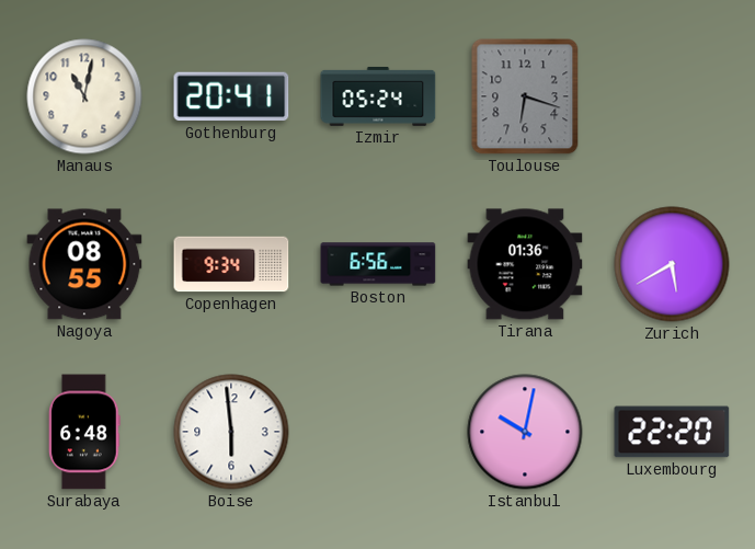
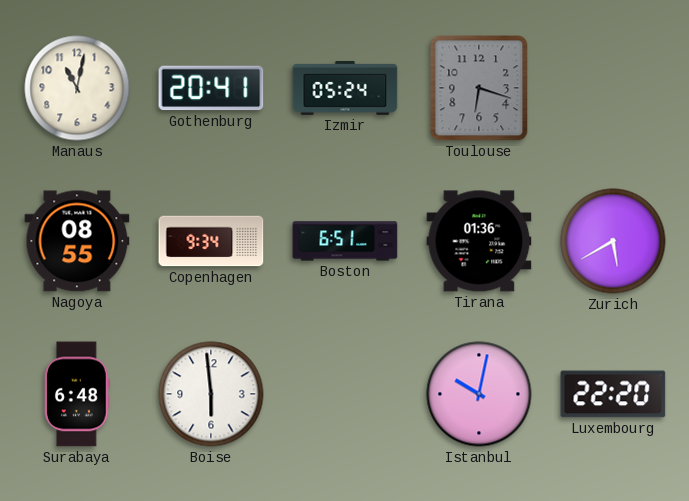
Boston: 6:56 -> 6:51
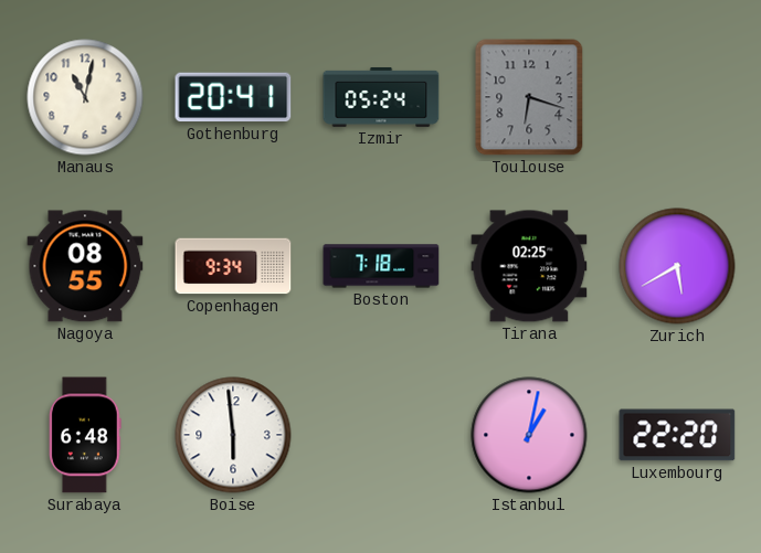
Boston: 6:51 -> 7:18
Tirana: 01:36 -> 02:25
Istanbul: 10:02 -> 1:02
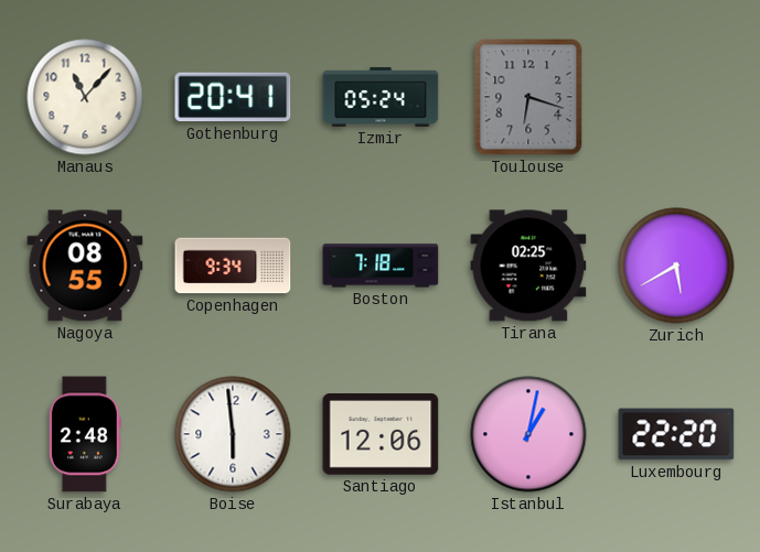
Manaus: 11:02 -> 11:07
Surabaya: 6:48 -> 2:48
Santiago: none -> 12:06
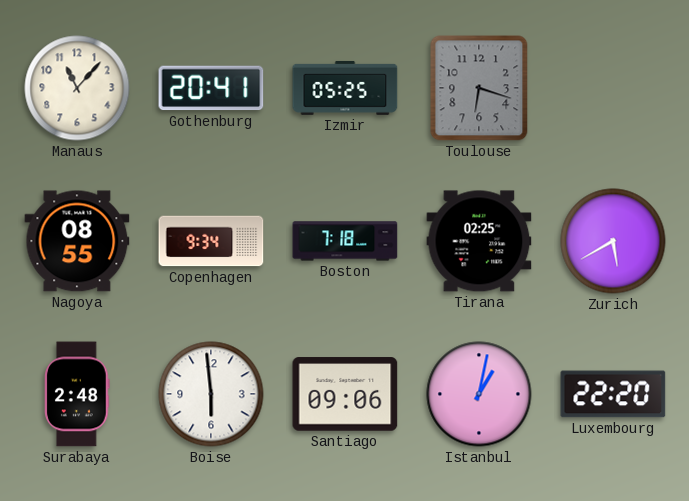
Izmir: 05:24 -> 05:25
Santiago: 12:06 -> 09:06
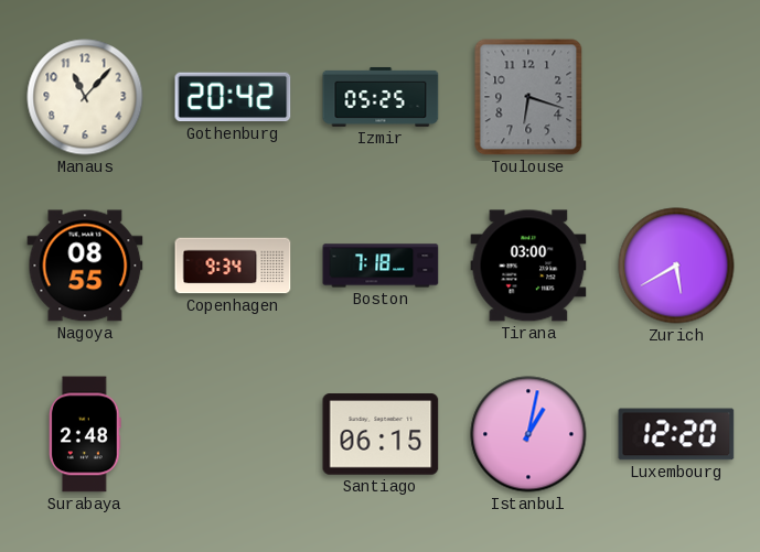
Gothenburg: 20:41 -> 20:42
Tirana: 02:25 -> 03:00
Boise: 5:59 -> none
Santiago: 09:06 -> 06:15
Luxembourg: 22:20 -> 12:20
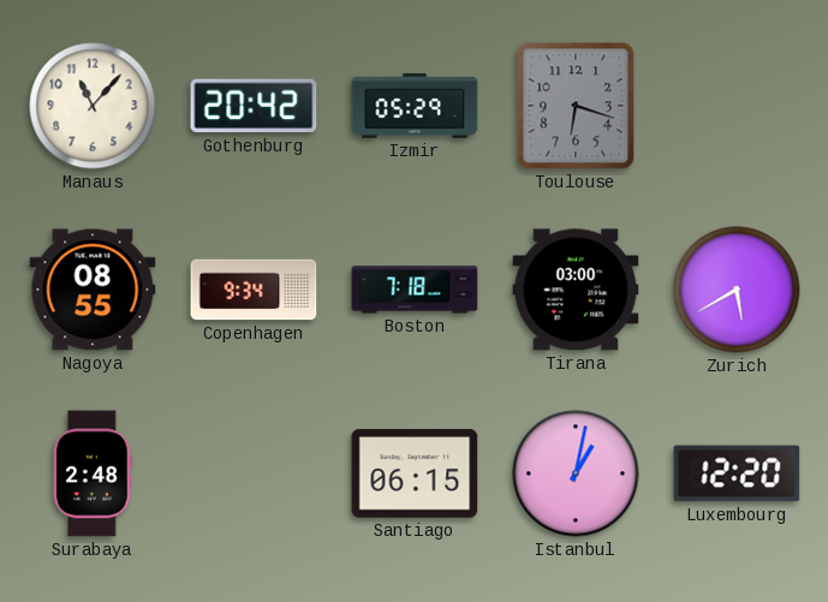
Izmir: 05:25 -> 05:29
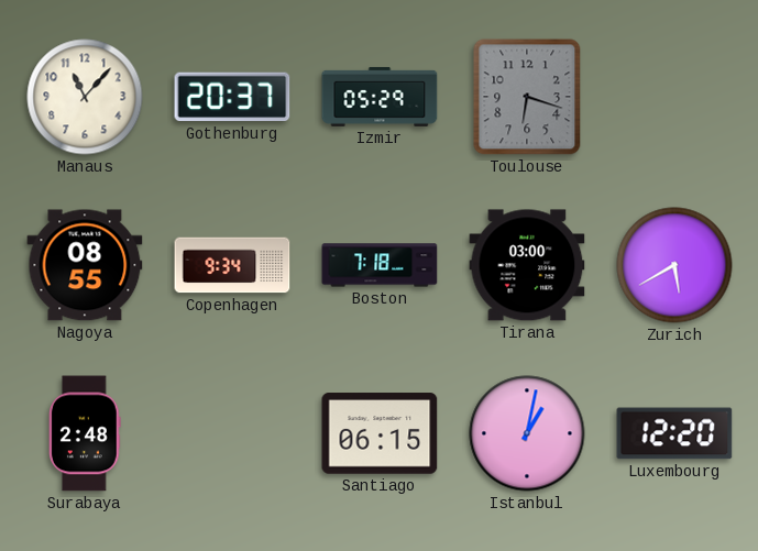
Gothenburg: 20:42 -> 20:37
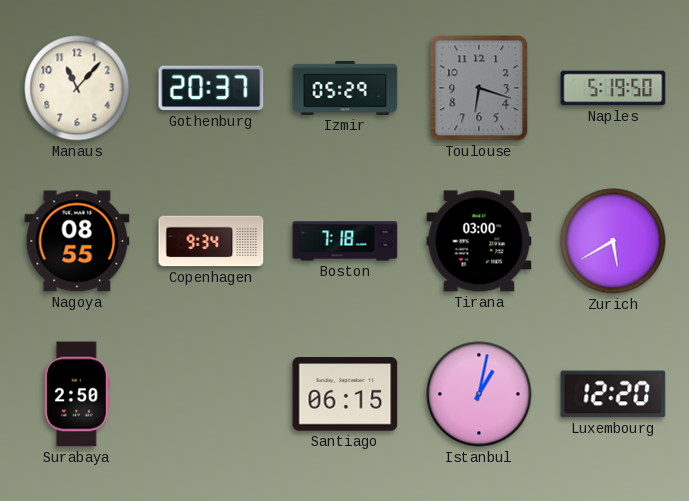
Naples: none -> 5:19
Surabaya: 2:48 -> 2:50
